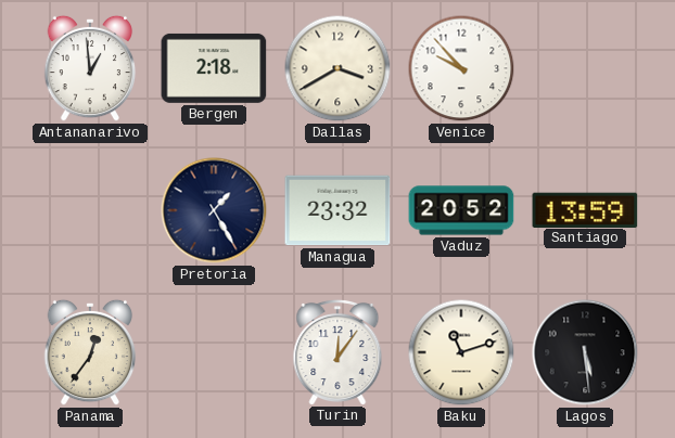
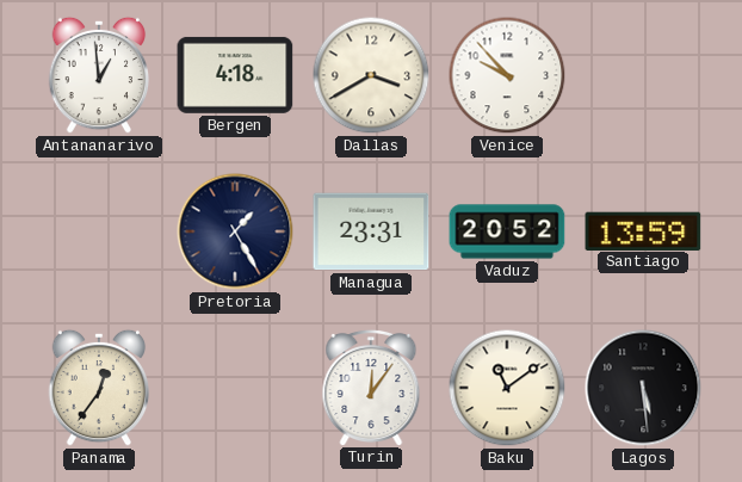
Bergen: 2:18 -> 4:18
Managua: 23:32 -> 23:31
Baku: 11:12 -> 11:09
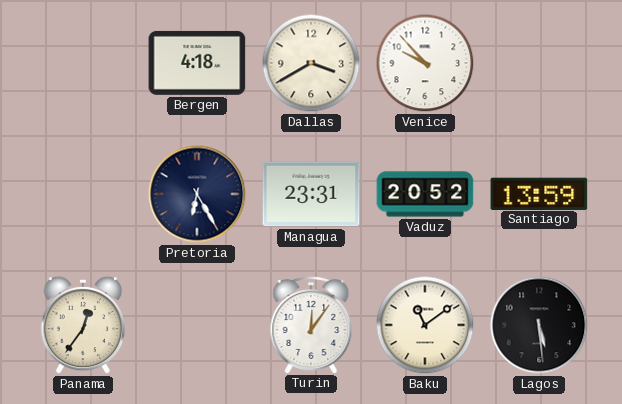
Antananarivo: 12:59 -> none
Pretoria: 1:25 -> 6:25
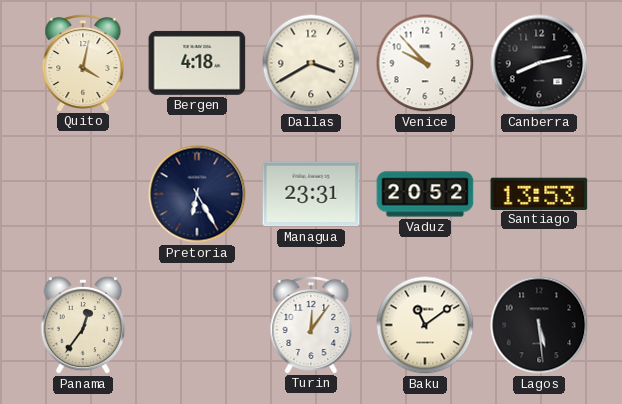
Quito: none -> 4:02
Canberra: none -> 8:13
Santiago: 13:59 -> 13:53
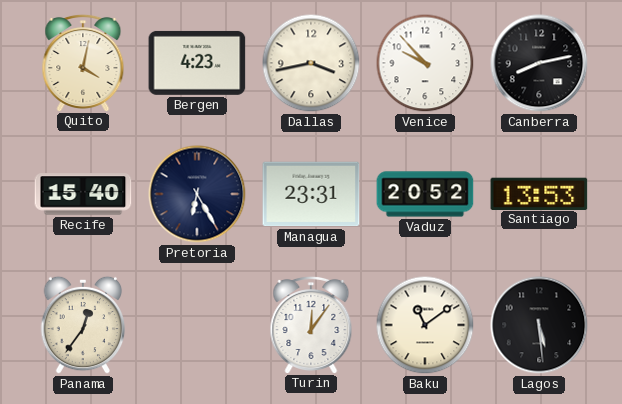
Bergen: 4:18 -> 4:23
Dallas: 3:40 -> 3:43
Recife: none -> 15:40
